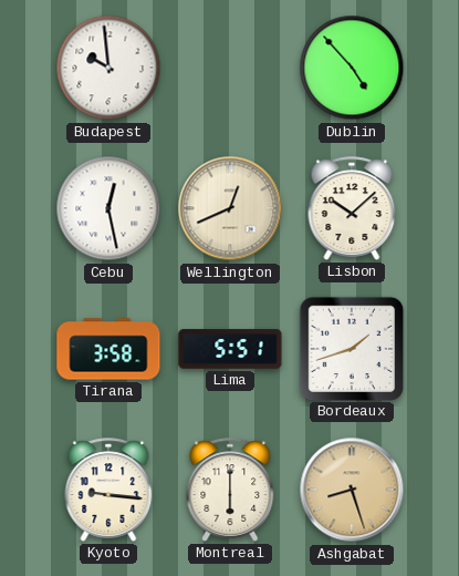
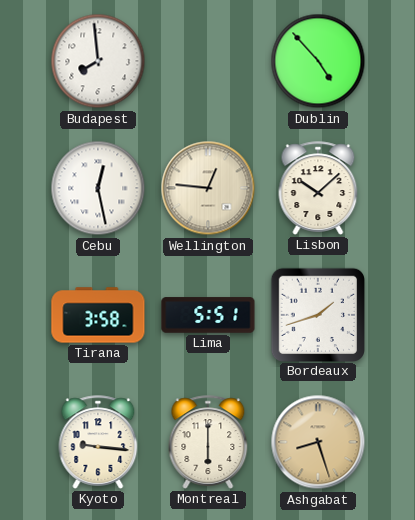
Budapest: 9:59 -> 7:59
Wellington: 12:41 -> 12:46
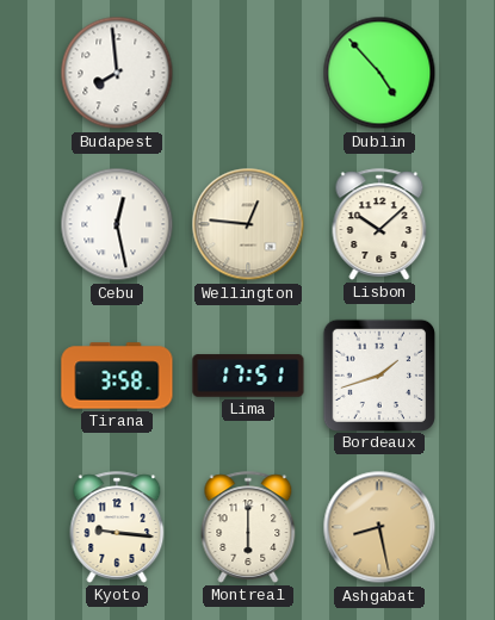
Lima: 5:51 -> 17:51
Ashgabat: 8:27 -> 8:28
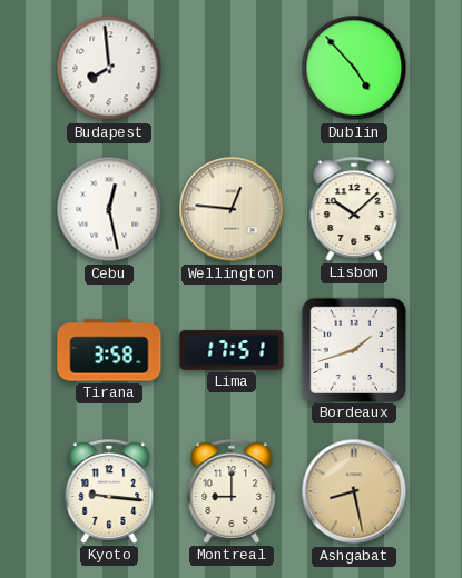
Montreal: 6:00 -> 9:00
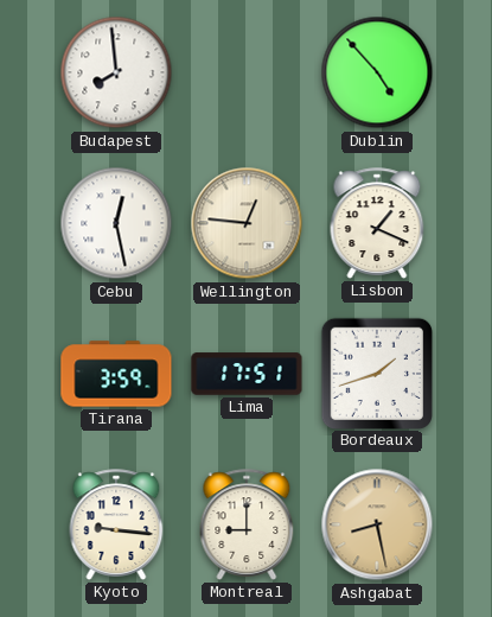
Lisbon: 10:08 -> 1:19
Tirana: 3:58 -> 3:59
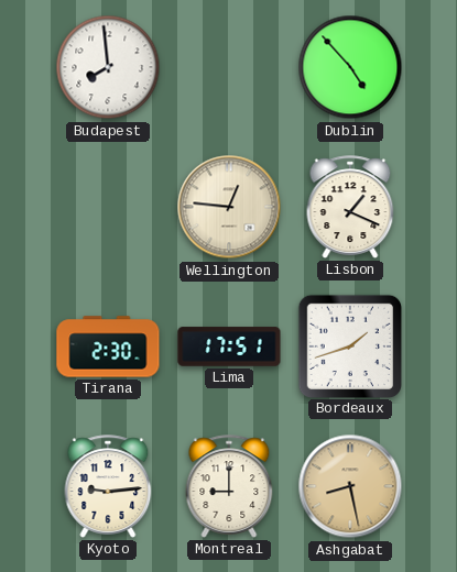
Cebu: 12:28 -> none
Tirana: 3:59 -> 2:30
Kyoto: 9:16 -> 9:14
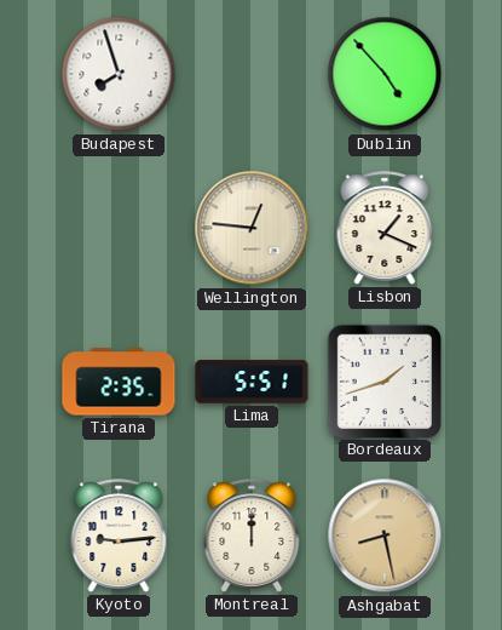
Budapest: 7:59 -> 7:57
Tirana: 2:30 -> 2:35
Lima: 17:51 -> 5:51
Montreal: 9:00 -> 12:00
